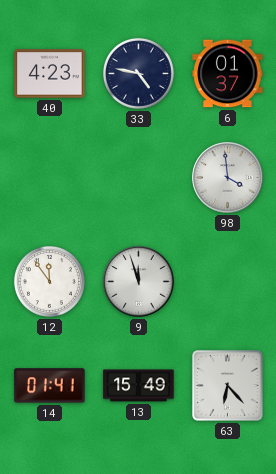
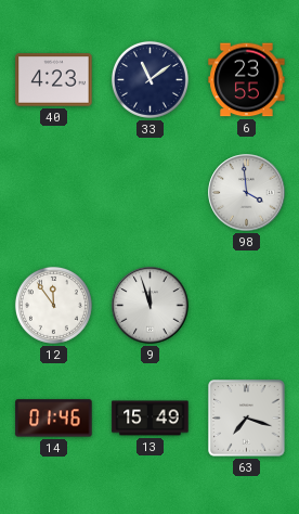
33: 4:47 -> 11:09
6: 01:37 -> 23:55
14: 01:41 -> 01:46
63: 6:23 -> 7:18
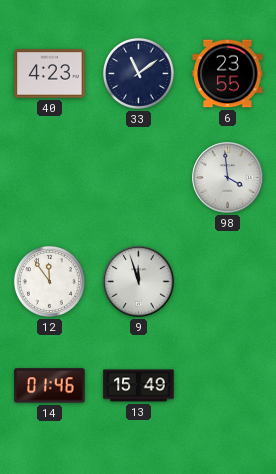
63: 7:18 -> none
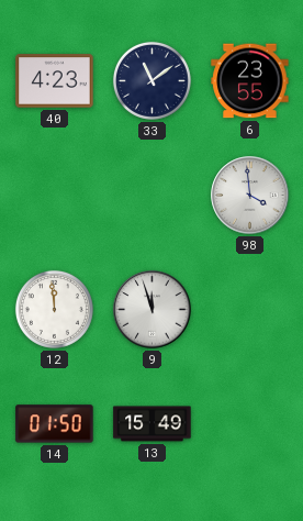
12: 11:54 -> 11:59
14: 01:46 -> 01:50
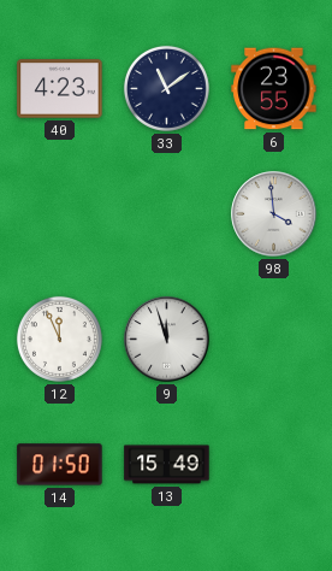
12: 11:59 -> 11:56
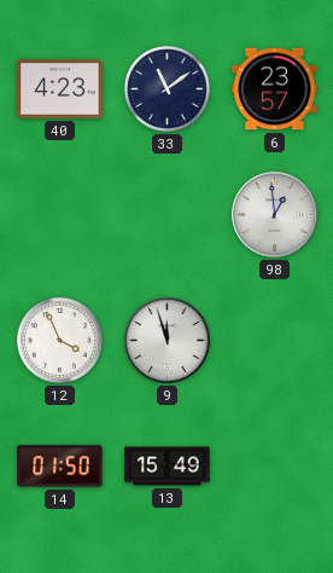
6: 23:55 -> 23:57
98: 3:59 -> 12:59
12: 11:56 -> 3:56
